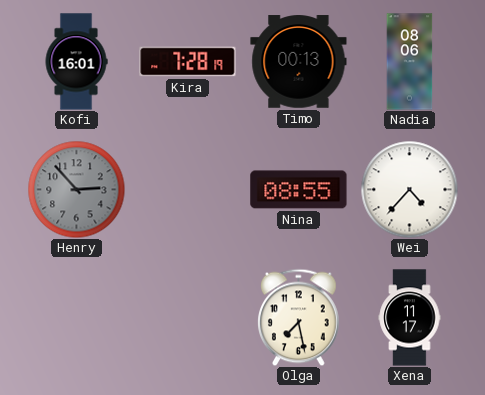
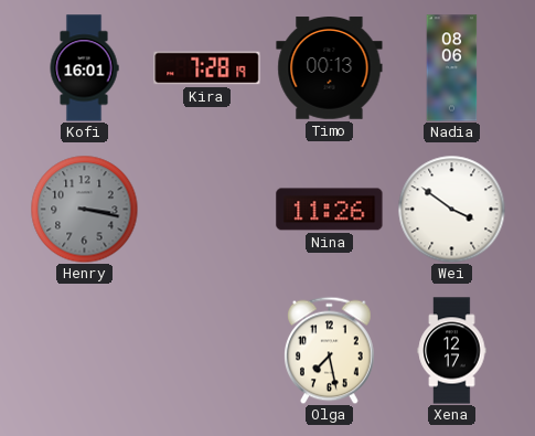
Henry: 2:53 -> 3:17
Nina: 08:55 -> 11:26
Wei: 4:37 -> 3:51
Xena: 11:17 -> 12:17
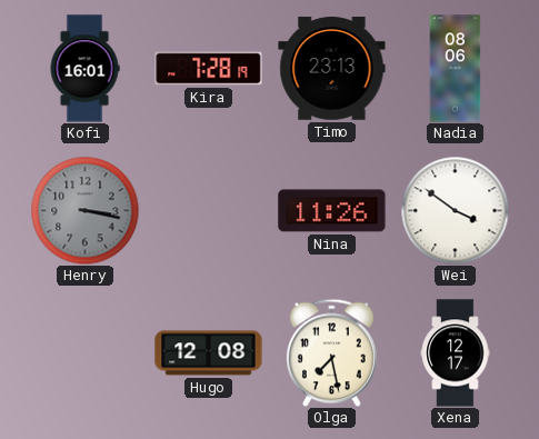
Timo: 00:13 -> 23:13
Hugo: none -> 12:08
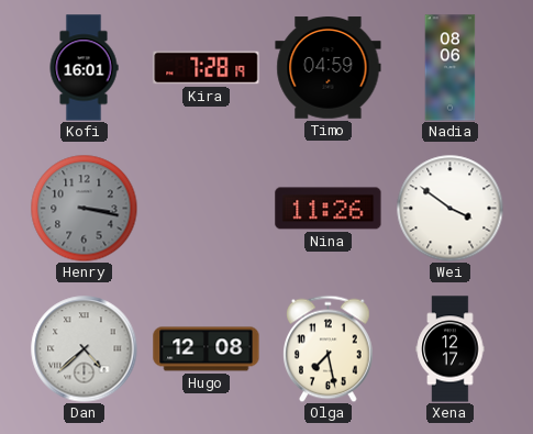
Timo: 23:13 -> 04:59
Dan: none -> 4:38
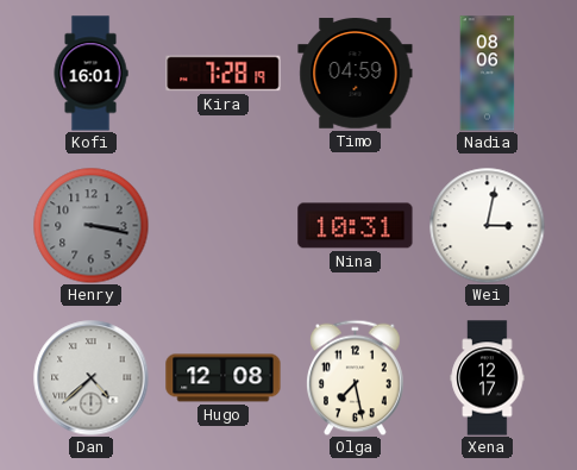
Nina: 11:26 -> 10:31
Wei: 3:51 -> 3:02
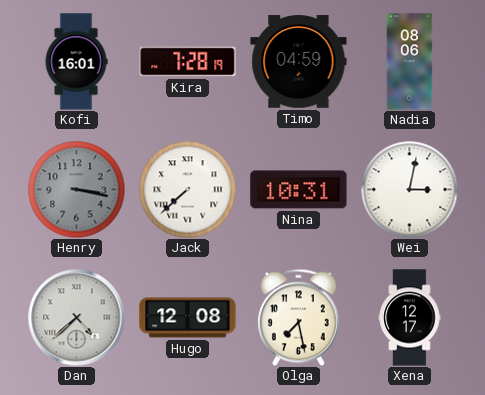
Jack: none -> 7:38
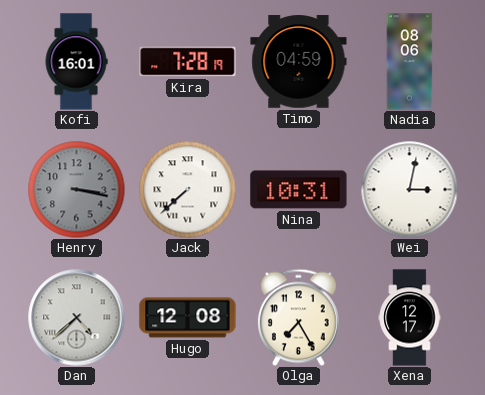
Olga: 7:28 -> 7:25
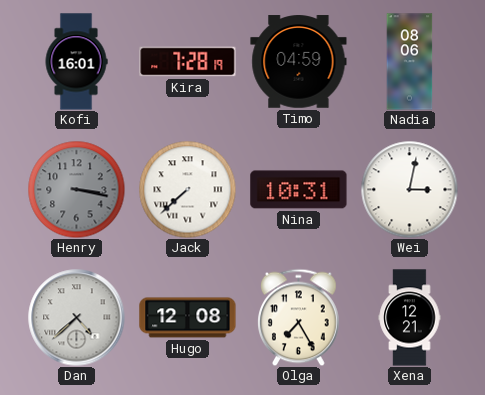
Xena: 12:17 -> 12:21
